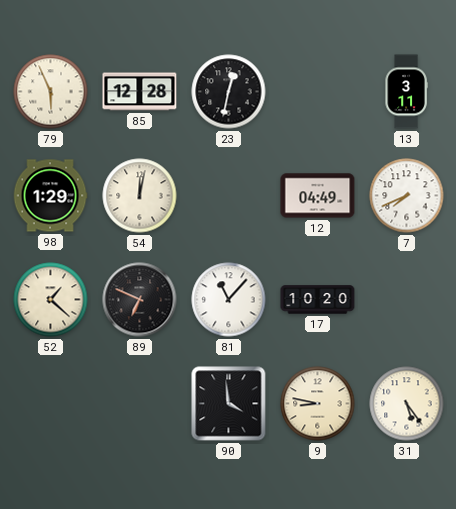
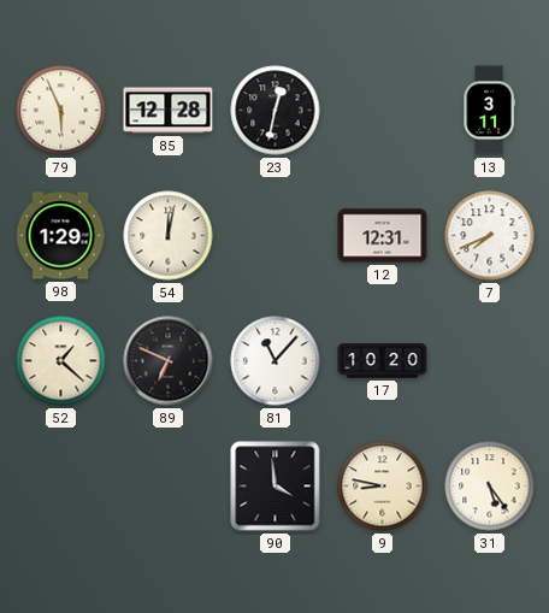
12: 04:49 -> 12:31
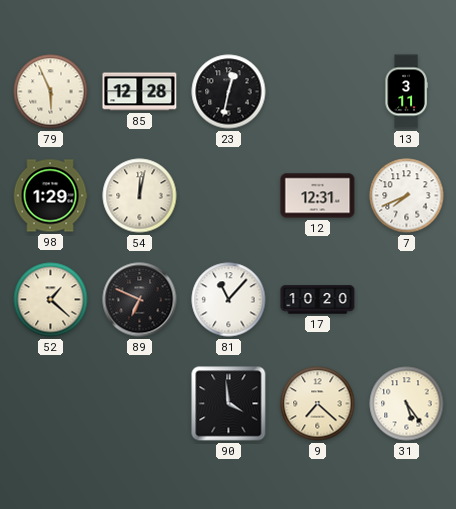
9: 8:47 -> 7:22
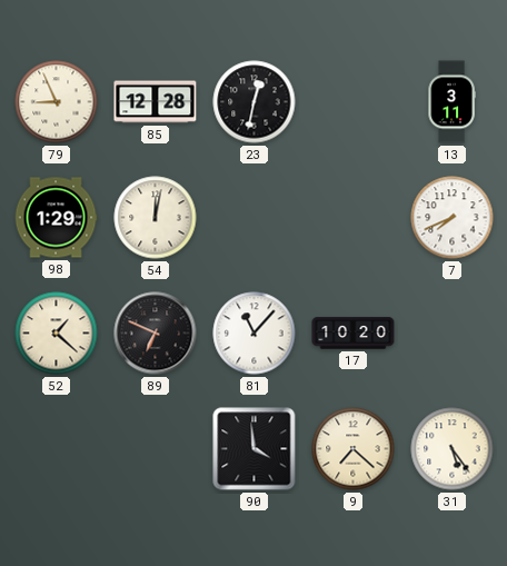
79: 5:56 -> 8:56
12: 12:31 -> none
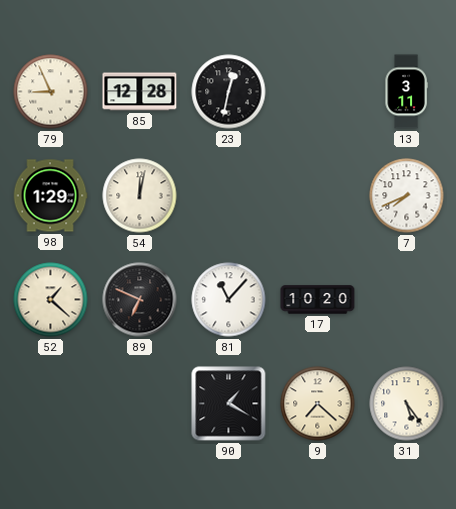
90: 3:59 -> 1:20
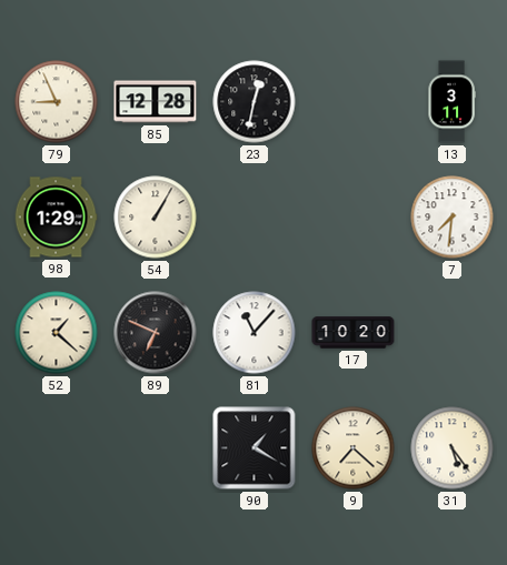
54: 12:02 -> 1:05
7: 7:41 -> 7:31
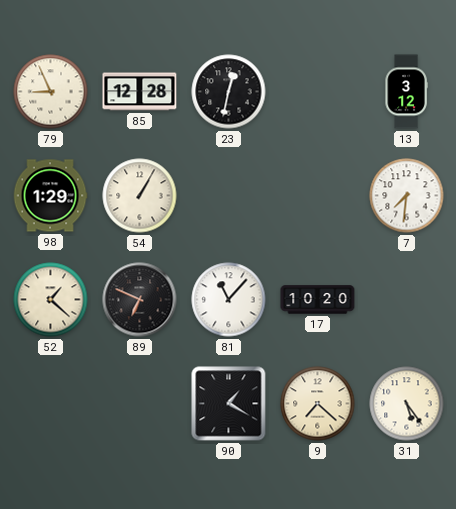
13: 3:11 -> 3:12
